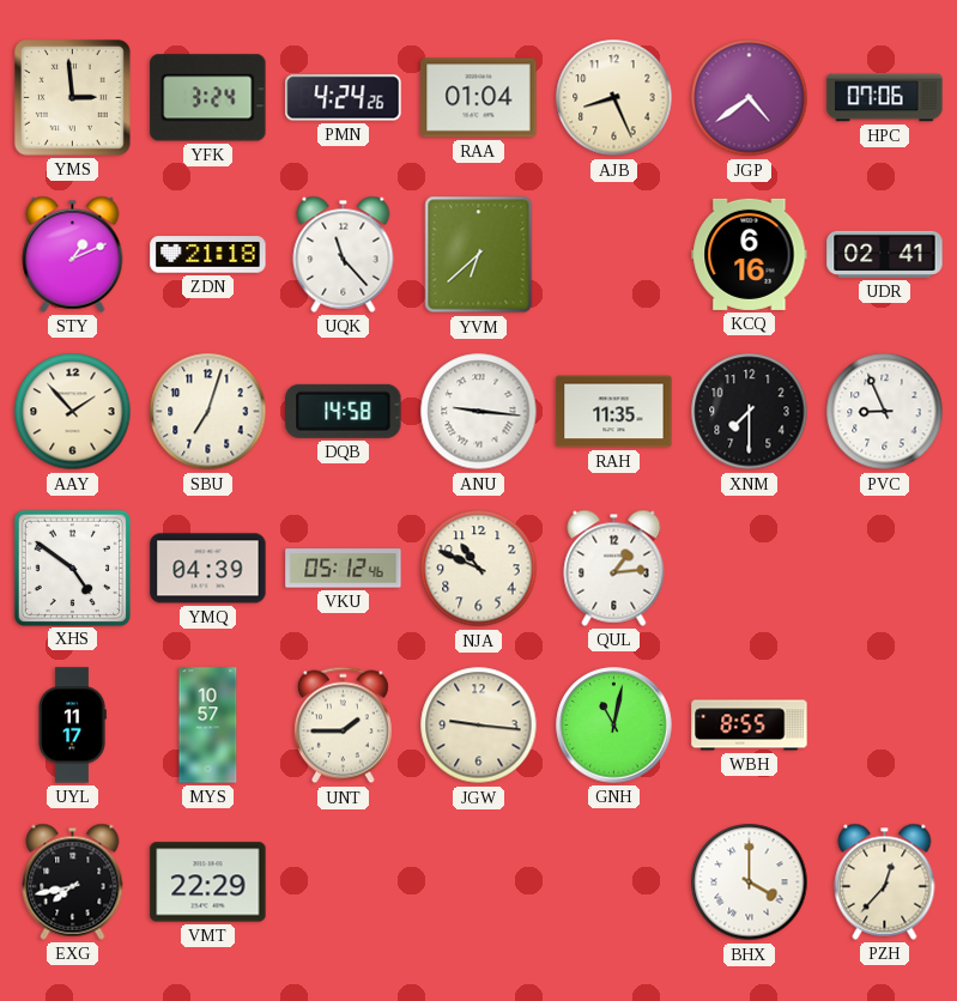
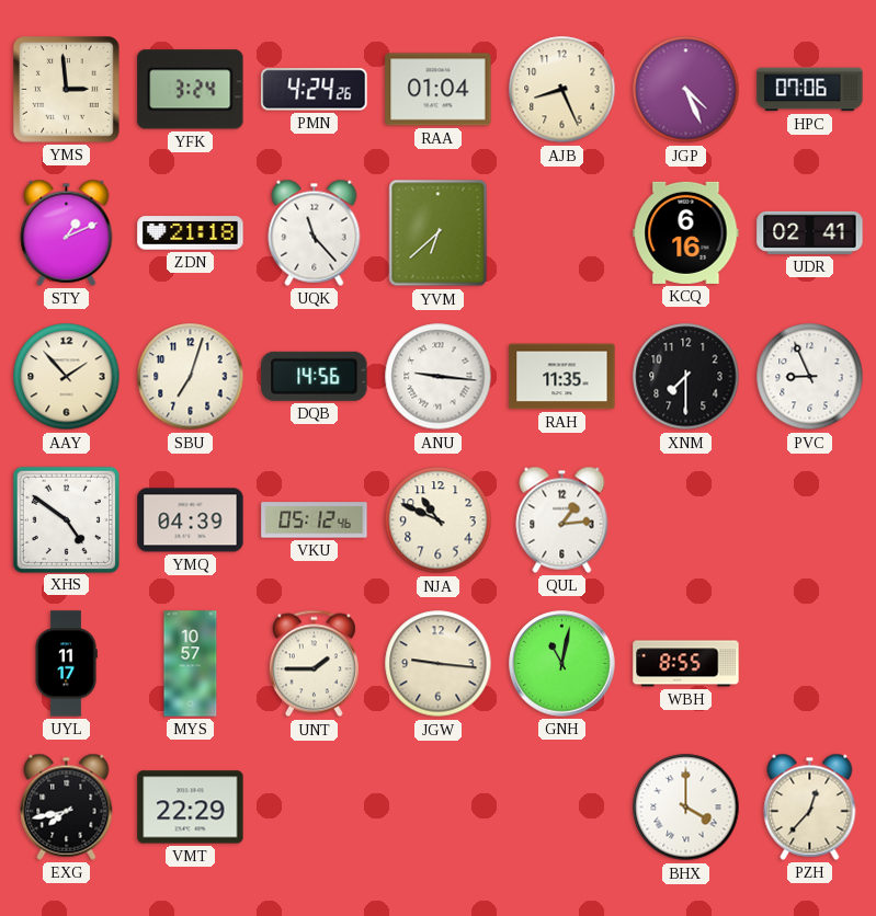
JGP: 4:39 -> 4:26
DQB: 14:58 -> 14:56
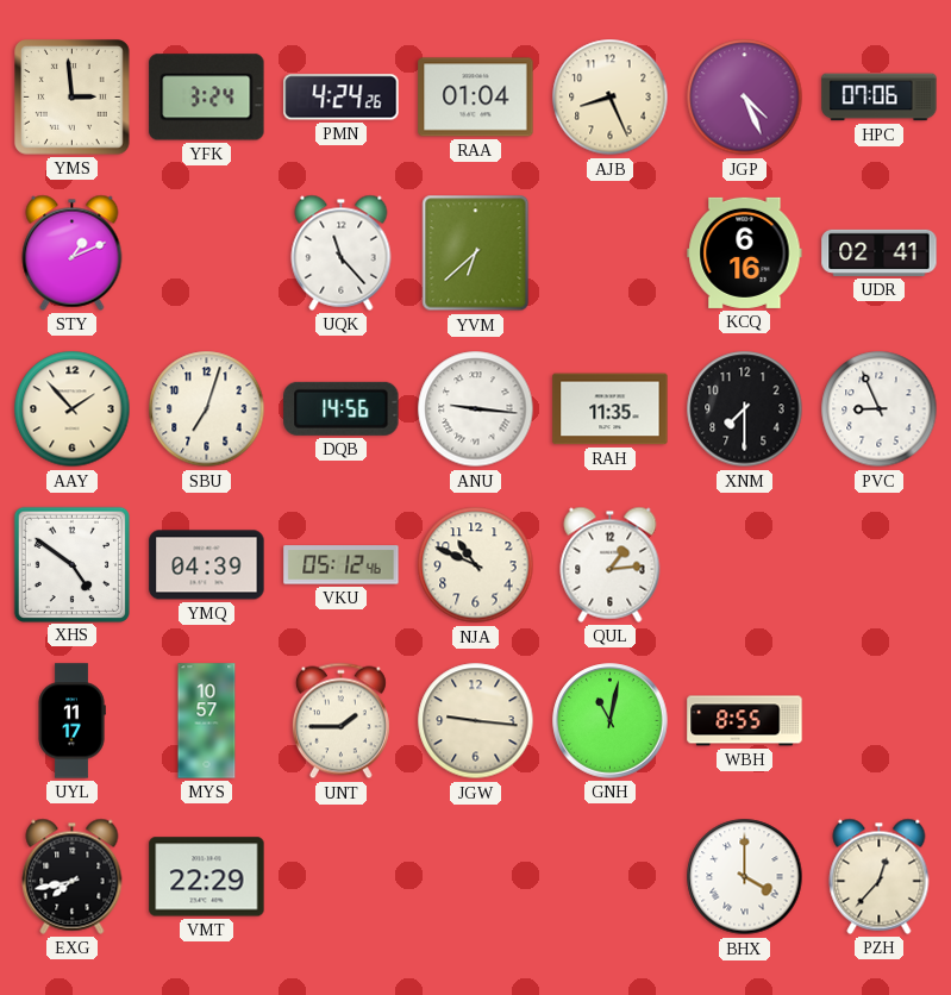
ZDN: 21:18 -> none
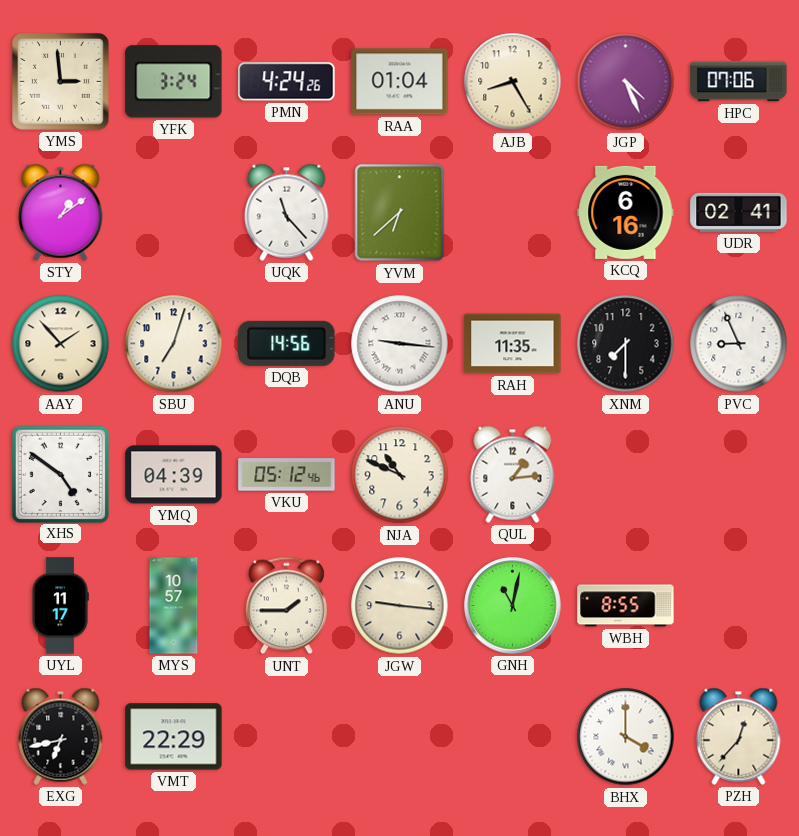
AJB: 8:26 -> 8:25
STY: 1:11 -> 1:09
EXG: 7:43 -> 6:43
